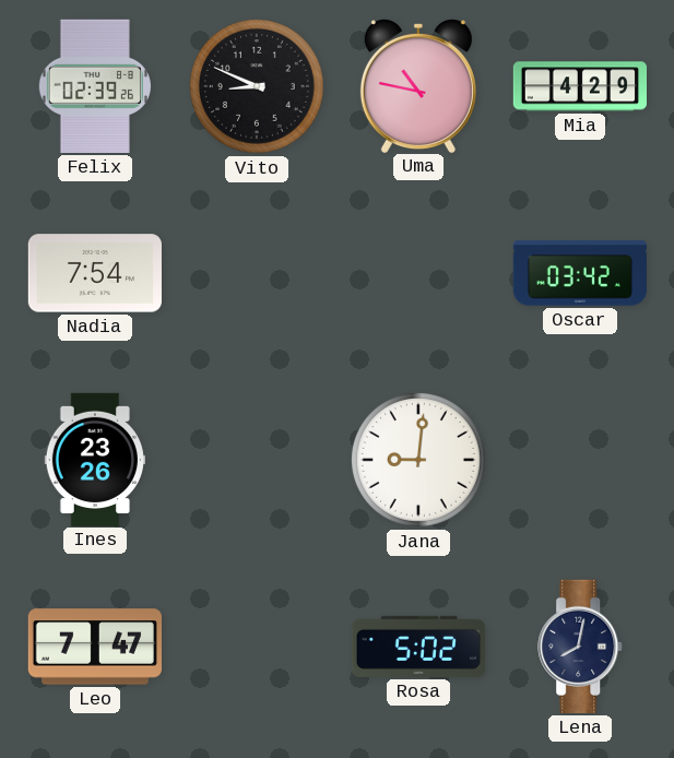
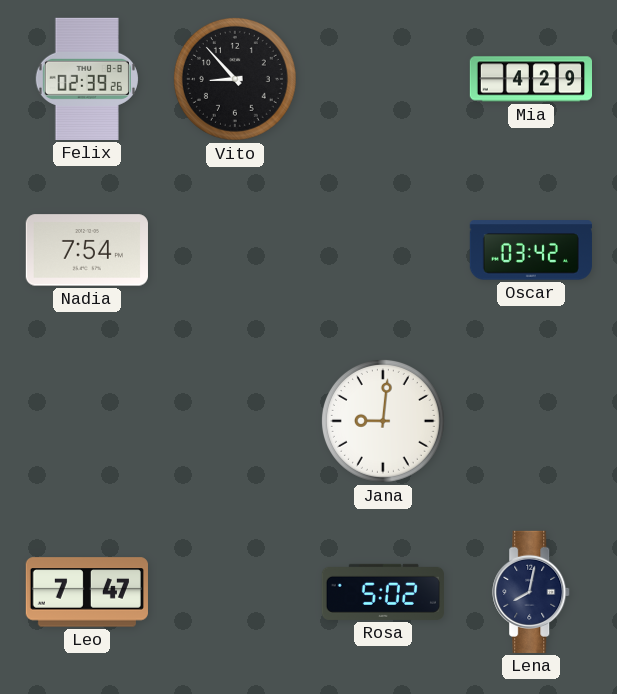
Vito: 8:49 -> 8:53
Uma: 10:47 -> none
Ines: 23:26 -> none
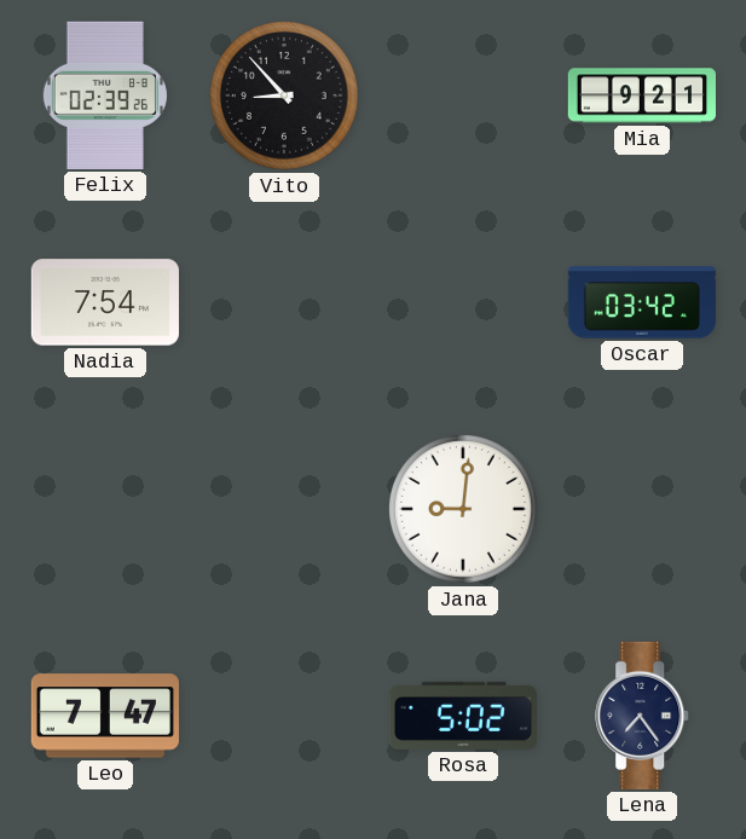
Mia: 4:29 -> 9:21
Lena: 8:02 -> 7:24
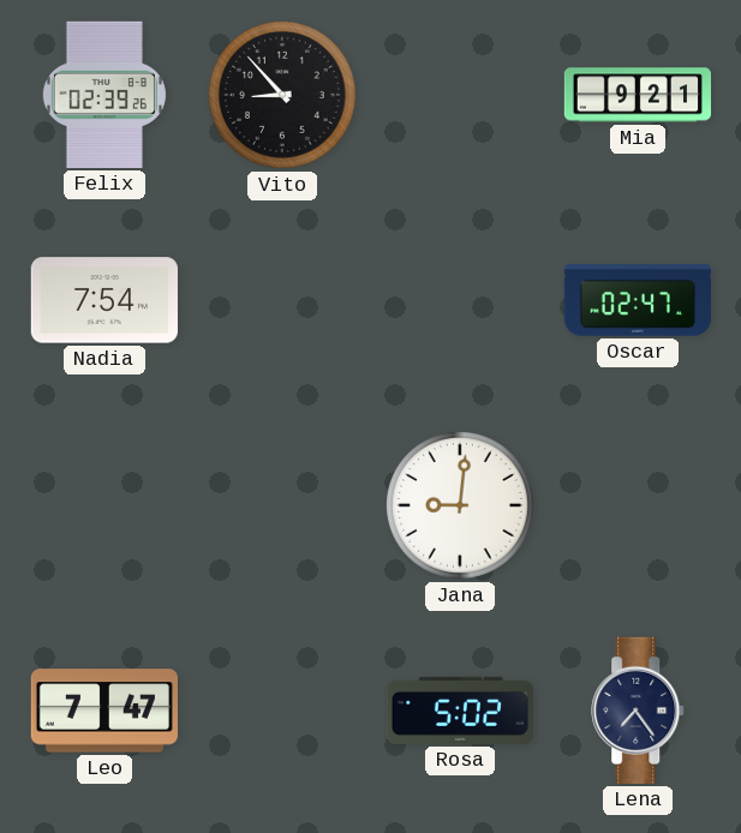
Oscar: 03:42 -> 02:47
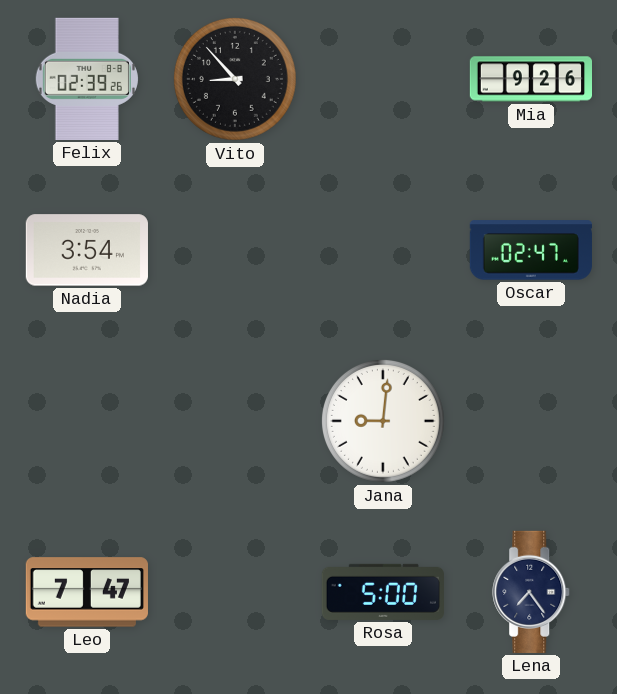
Mia: 9:21 -> 9:26
Nadia: 7:54 -> 3:54
Rosa: 5:02 -> 5:00
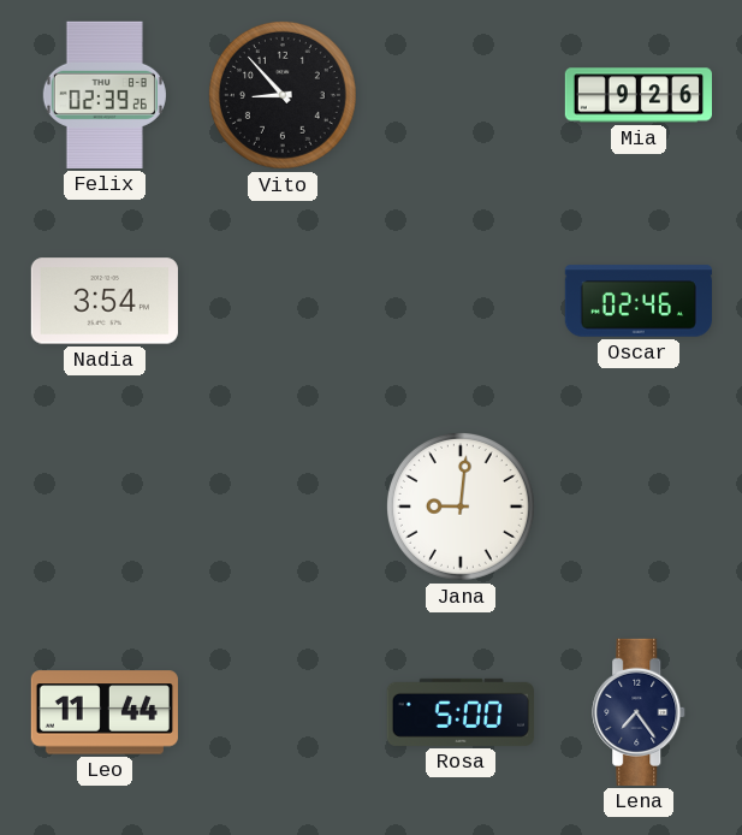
Oscar: 02:47 -> 02:46
Leo: 7:47 -> 11:44
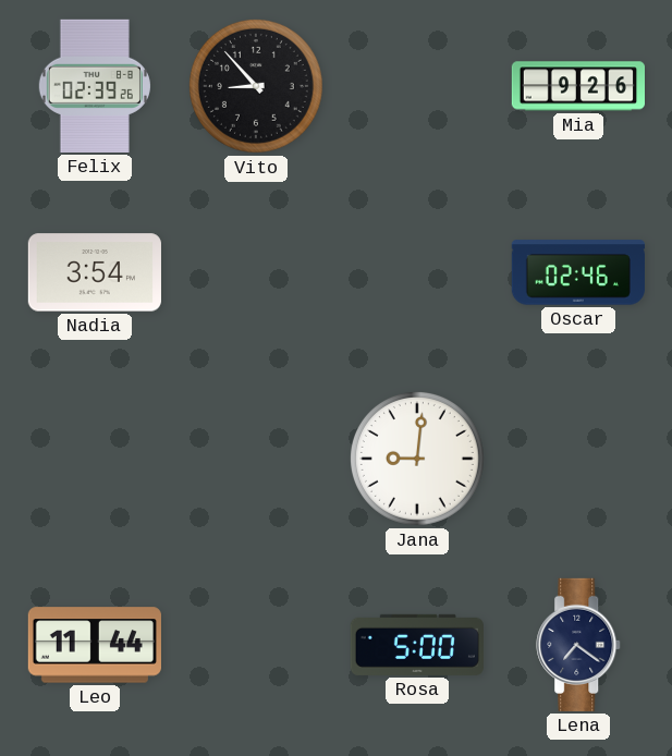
Lena: 7:24 -> 7:21
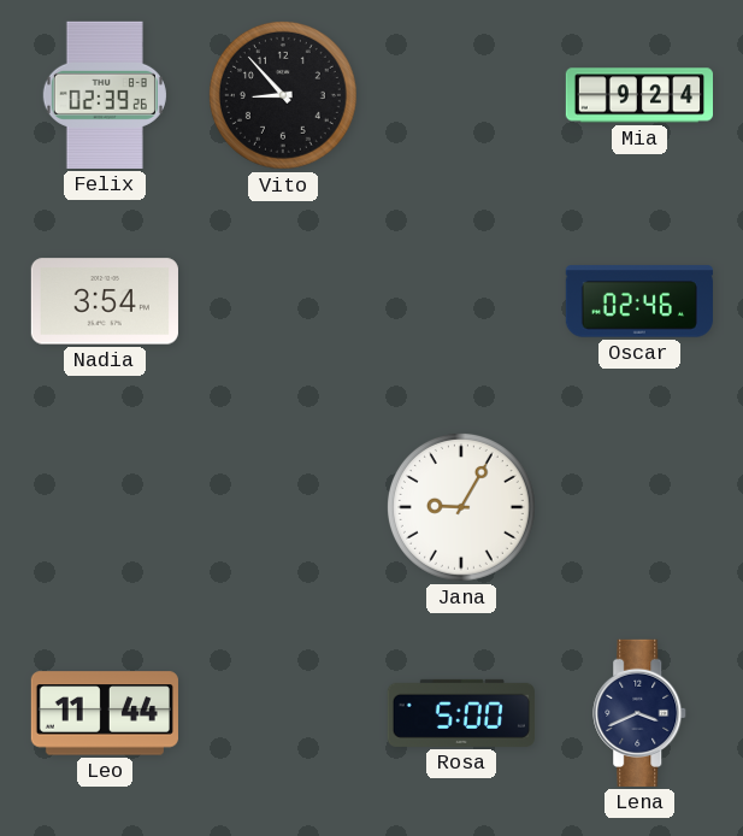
Mia: 9:26 -> 9:24
Jana: 9:01 -> 9:05
Lena: 7:21 -> 3:41
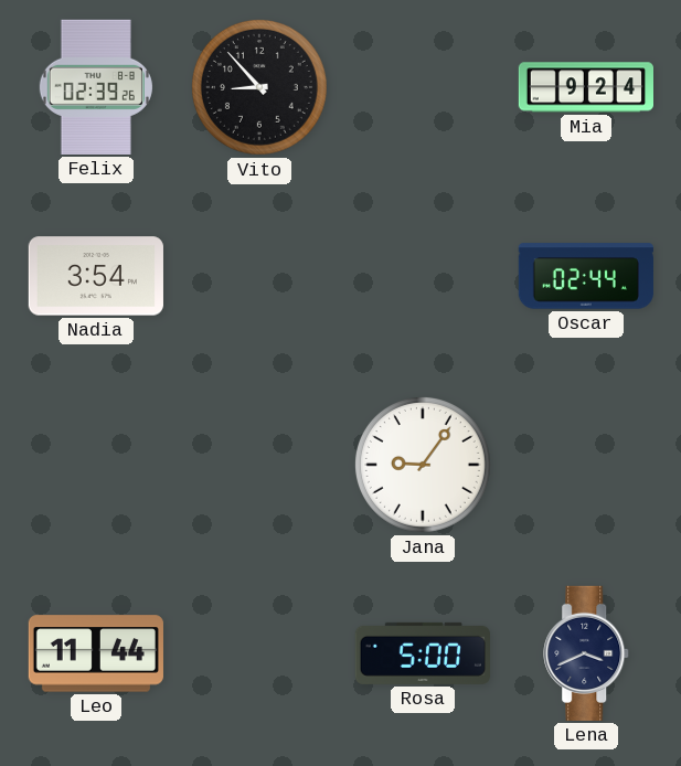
Oscar: 02:46 -> 02:44
Jana: 9:05 -> 9:06
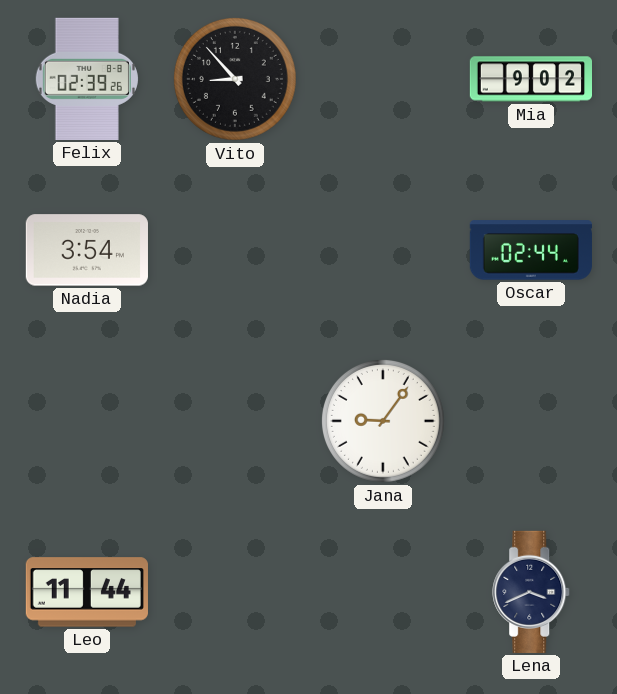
Mia: 9:24 -> 9:02
Rosa: 5:00 -> none
